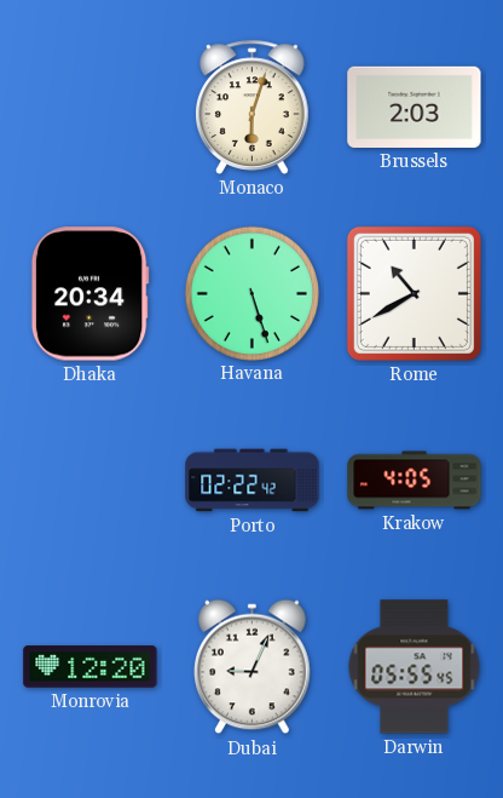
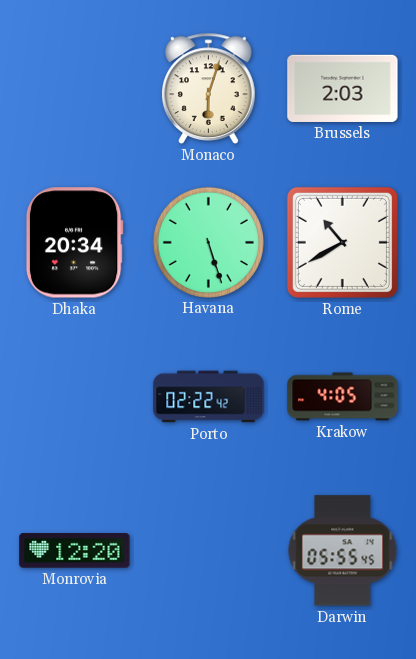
Dubai: 9:04 -> none
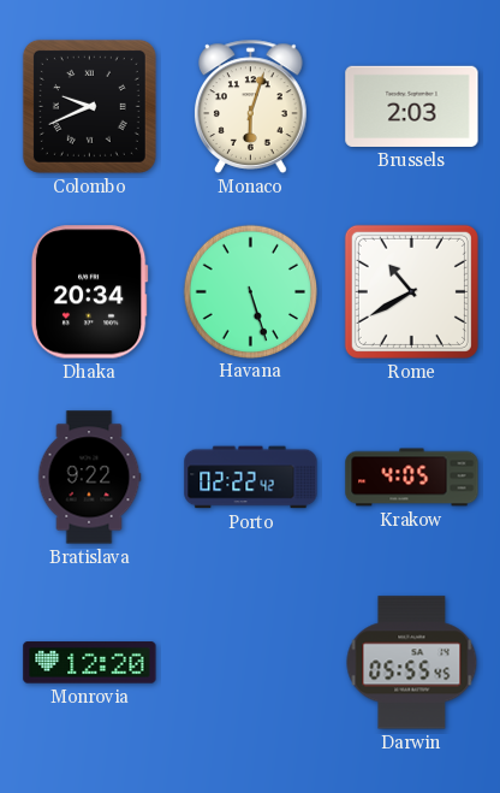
Colombo: none -> 9:41
Bratislava: none -> 9:22
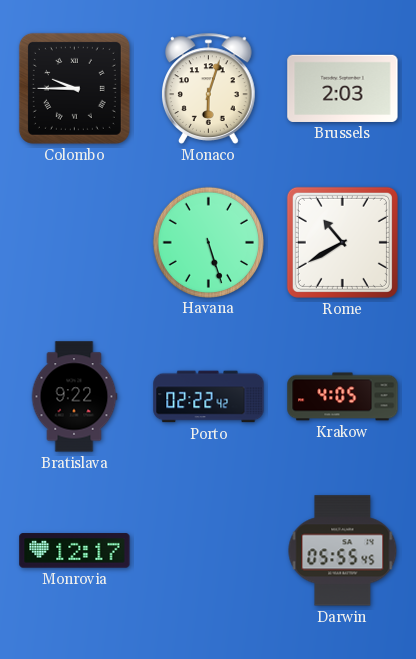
Colombo: 9:41 -> 9:45
Dhaka: 20:34 -> none
Monrovia: 12:20 -> 12:17
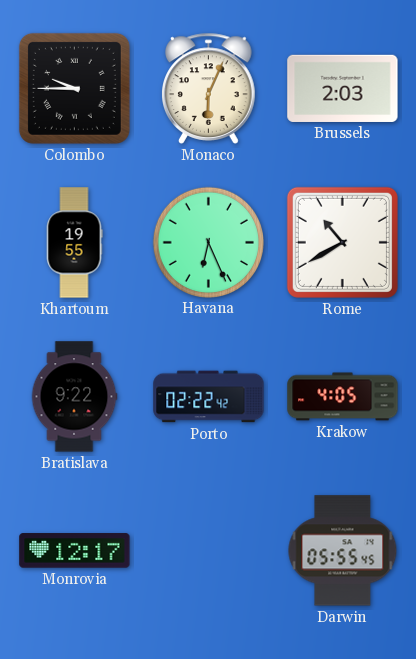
Monaco: 6:03 -> 6:04
Khartoum: none -> 19:55
Havana: 5:27 -> 6:26
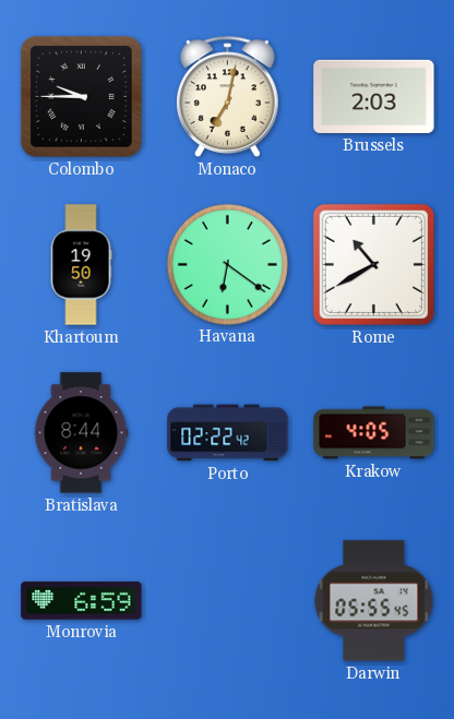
Monaco: 6:04 -> 7:02
Khartoum: 19:55 -> 19:50
Havana: 6:26 -> 6:21
Bratislava: 9:22 -> 8:44
Monrovia: 12:17 -> 6:59
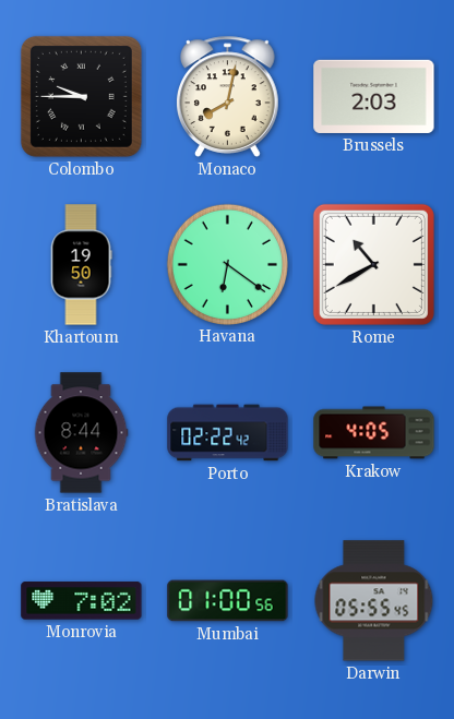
Monaco: 7:02 -> 8:02
Monrovia: 6:59 -> 7:02
Mumbai: none -> 01:00
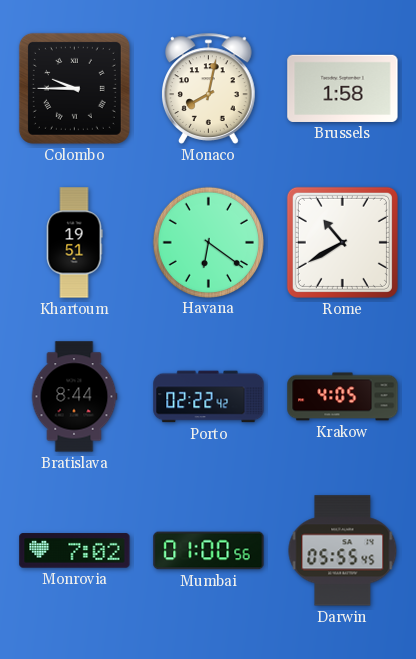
Brussels: 2:03 -> 1:58
Khartoum: 19:50 -> 19:51
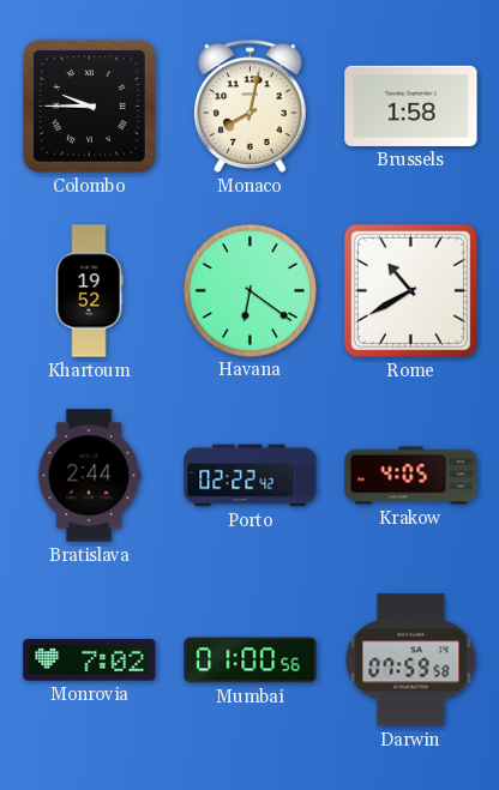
Khartoum: 19:51 -> 19:52
Bratislava: 8:44 -> 2:44
Darwin: 05:55 -> 07:59
